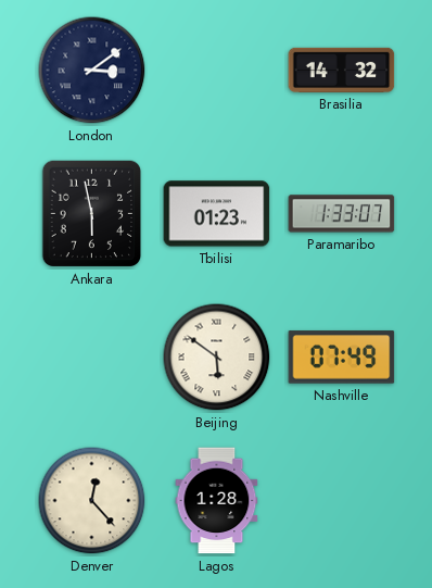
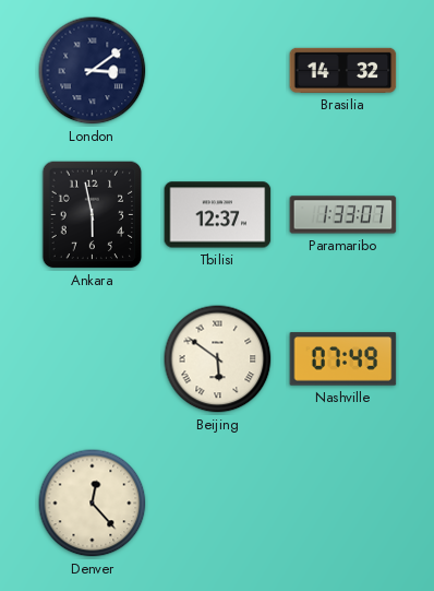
Tbilisi: 01:23 -> 12:37
Lagos: 1:28 -> none
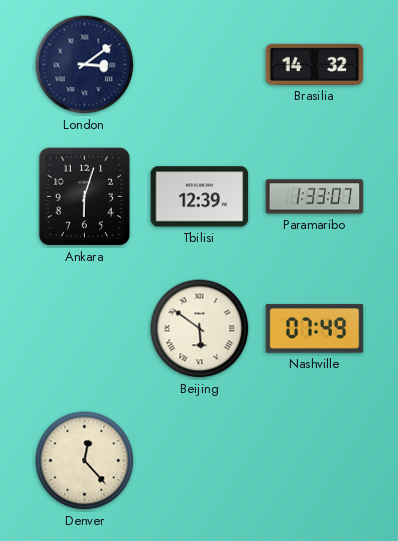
Ankara: 5:58 -> 6:03
Tbilisi: 12:37 -> 12:39
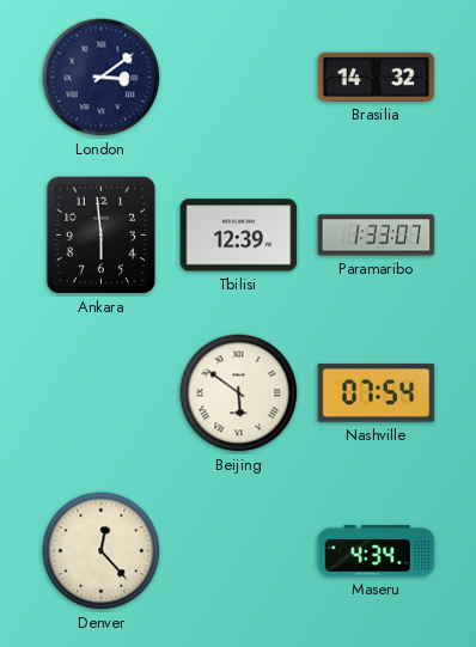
Ankara: 6:03 -> 5:59
Nashville: 07:49 -> 07:54
Maseru: none -> 4:34
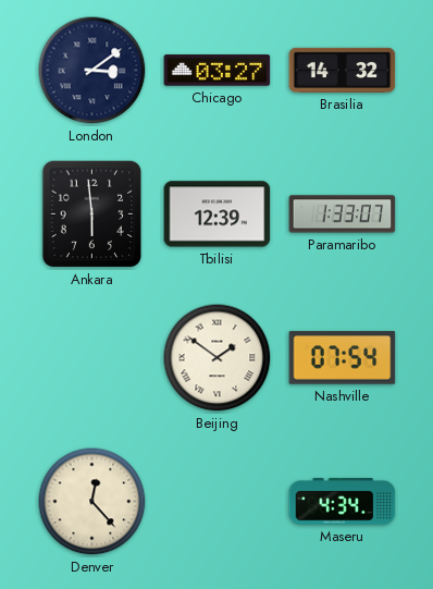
Chicago: none -> 03:27
Beijing: 5:51 -> 1:51
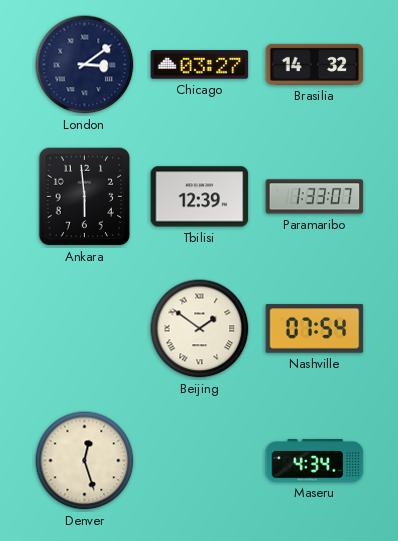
Denver: 12:23 -> 12:27
